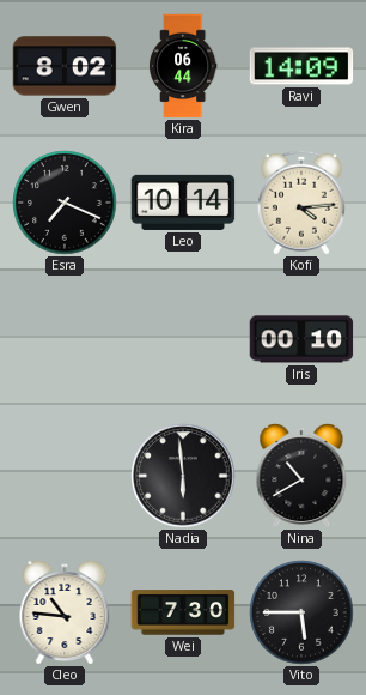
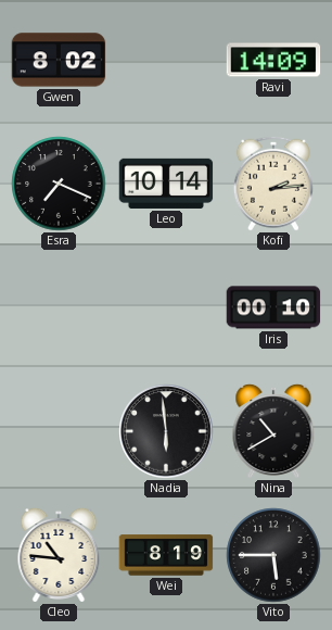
Kira: 06:44 -> none
Kofi: 4:14 -> 2:14
Wei: 7:30 -> 8:19
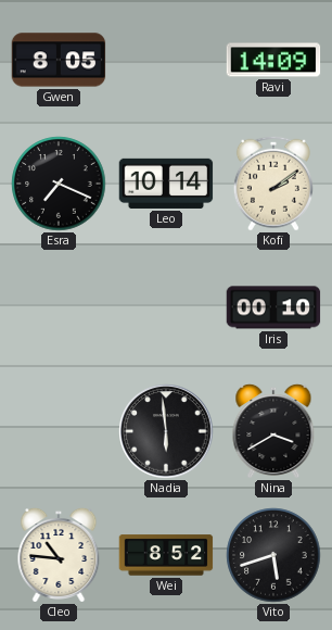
Gwen: 8:02 -> 8:05
Kofi: 2:14 -> 2:09
Nina: 10:40 -> 3:40
Wei: 8:19 -> 8:52
Vito: 5:45 -> 5:42
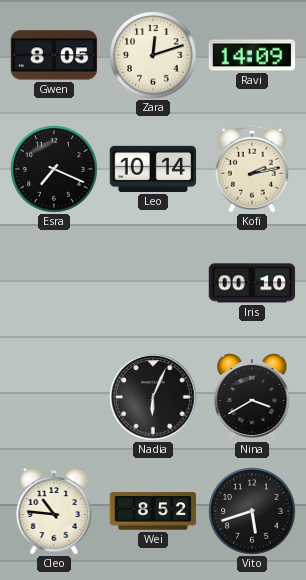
Zara: none -> 12:12
Kofi: 2:09 -> 2:13
Nadia: 5:59 -> 6:04
